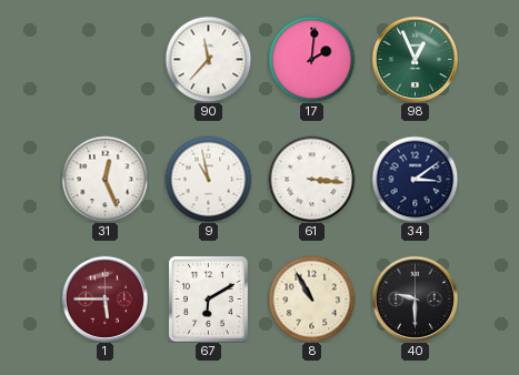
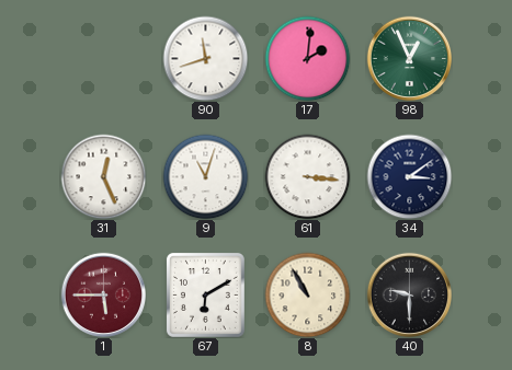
90: 11:37 -> 11:42
9: 10:58 -> 11:03
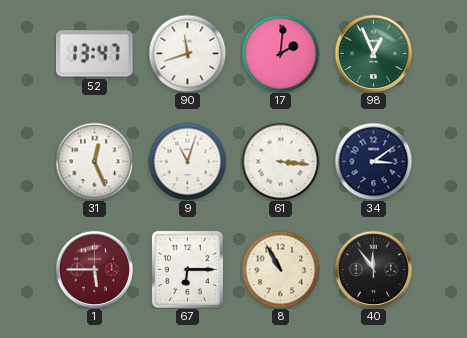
52: none -> 13:47
67: 6:10 -> 6:15
40: 9:30 -> 11:54
